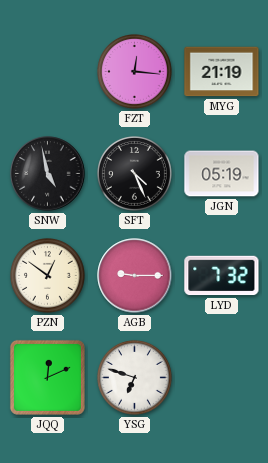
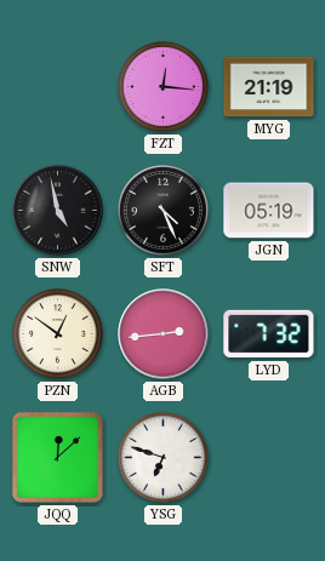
AGB: 9:15 -> 2:44
JQQ: 12:11 -> 12:08
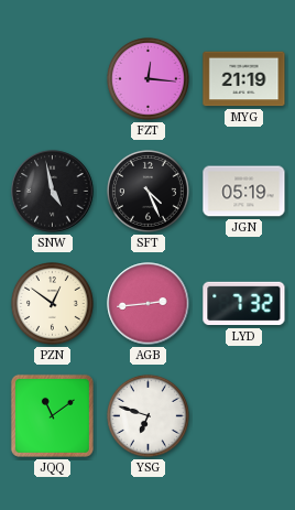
JQQ: 12:08 -> 11:09
